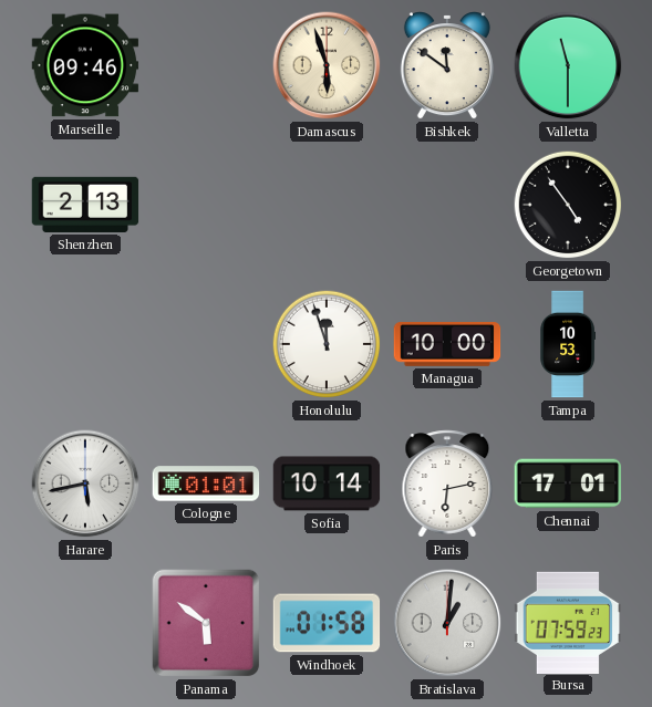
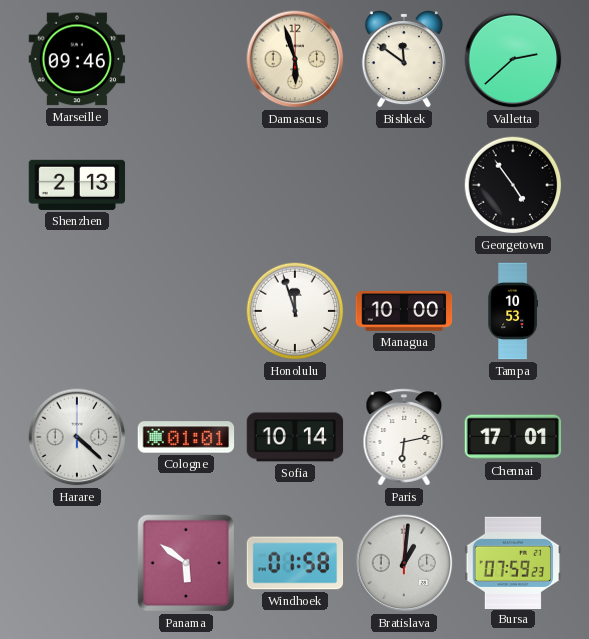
Valletta: 11:30 -> 2:38
Harare: 5:43 -> 4:22
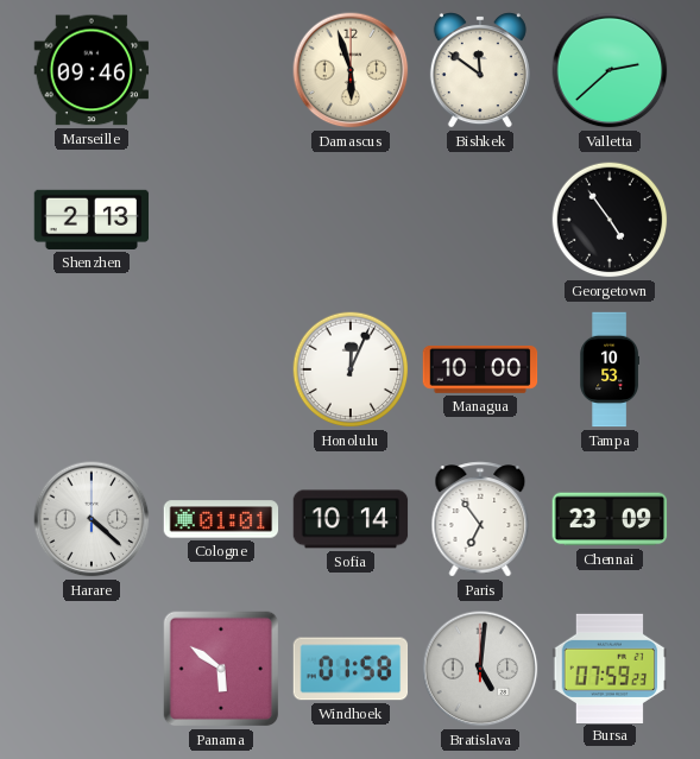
Honolulu: 11:57 -> 12:04
Paris: 6:13 -> 6:54
Chennai: 17:01 -> 23:09
Bratislava: 1:01 -> 5:01
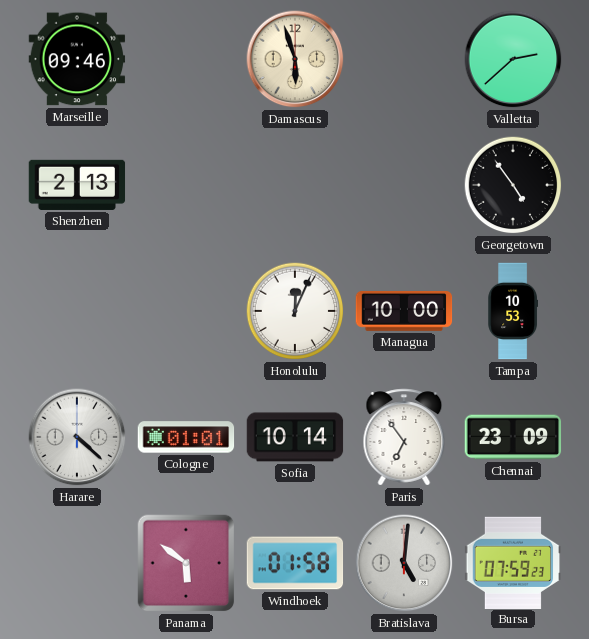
Bishkek: 11:51 -> none
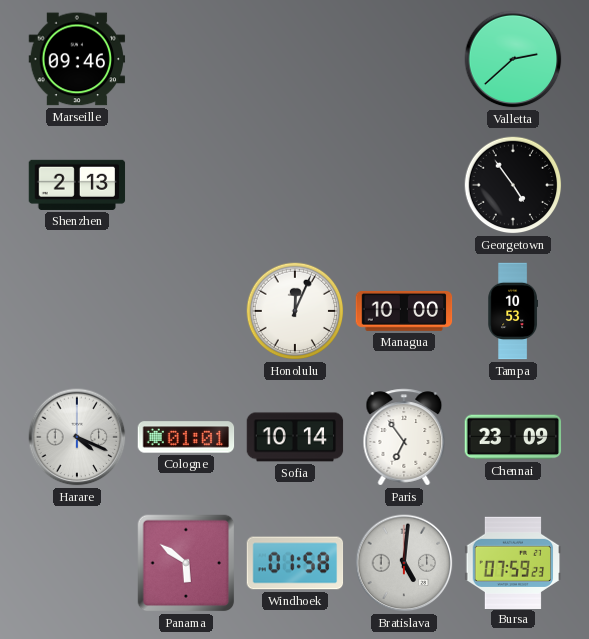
Damascus: 5:57 -> none
Harare: 4:22 -> 4:19
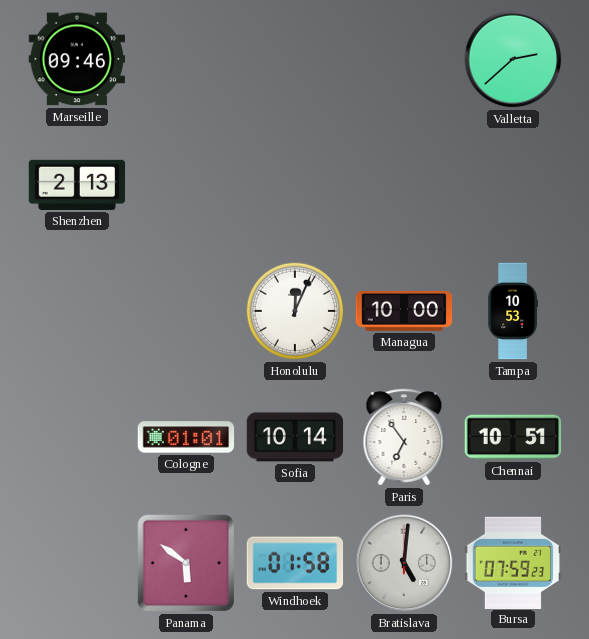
Georgetown: 4:54 -> none
Harare: 4:19 -> none
Chennai: 23:09 -> 10:51
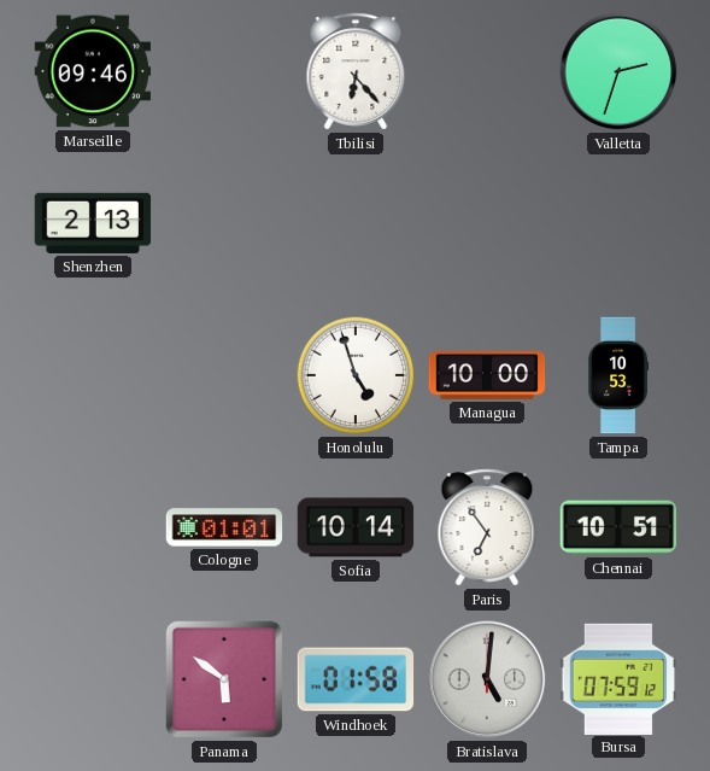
Tbilisi: none -> 6:23
Valletta: 2:38 -> 2:33
Honolulu: 12:04 -> 4:57
Bursa: 07:59:23 -> 07:59:12
